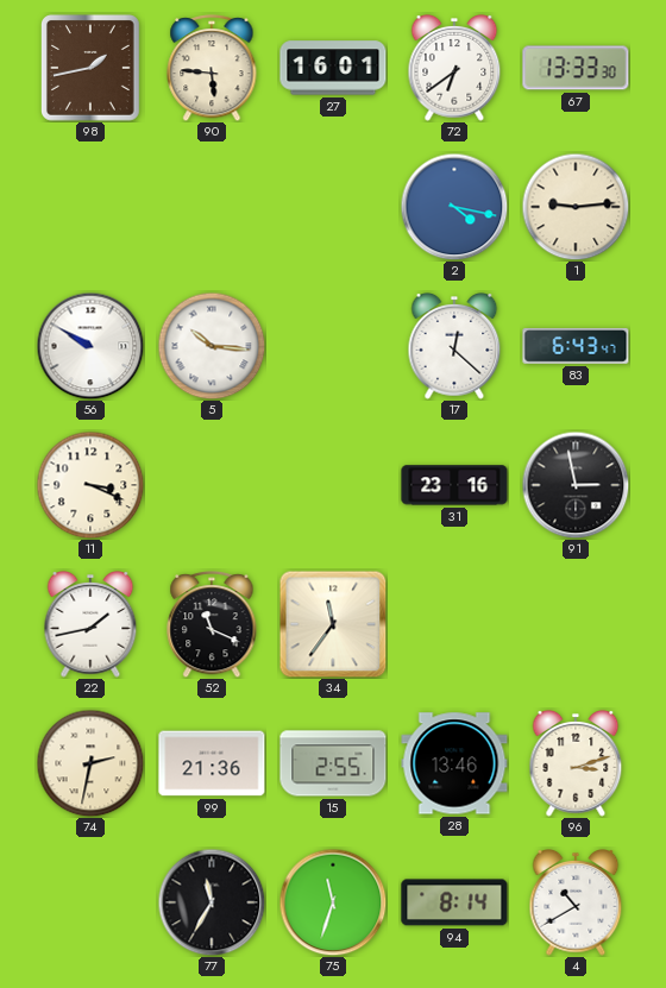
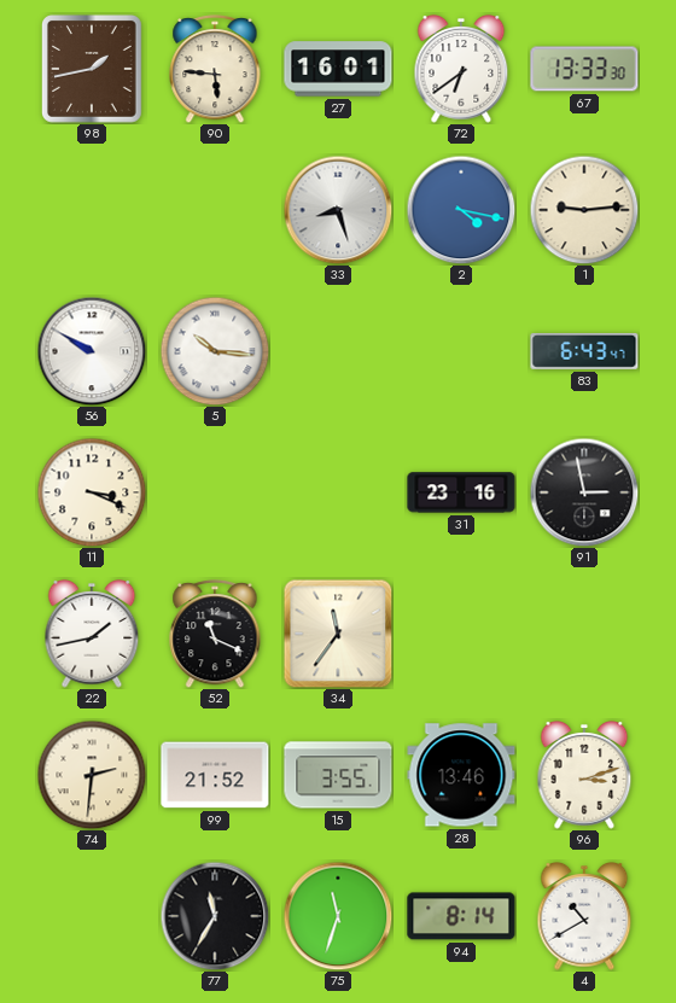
33: none -> 8:27
17: 12:22 -> none
74: 2:32 -> 2:31
99: 21:36 -> 21:52
15: 2:55 -> 3:55
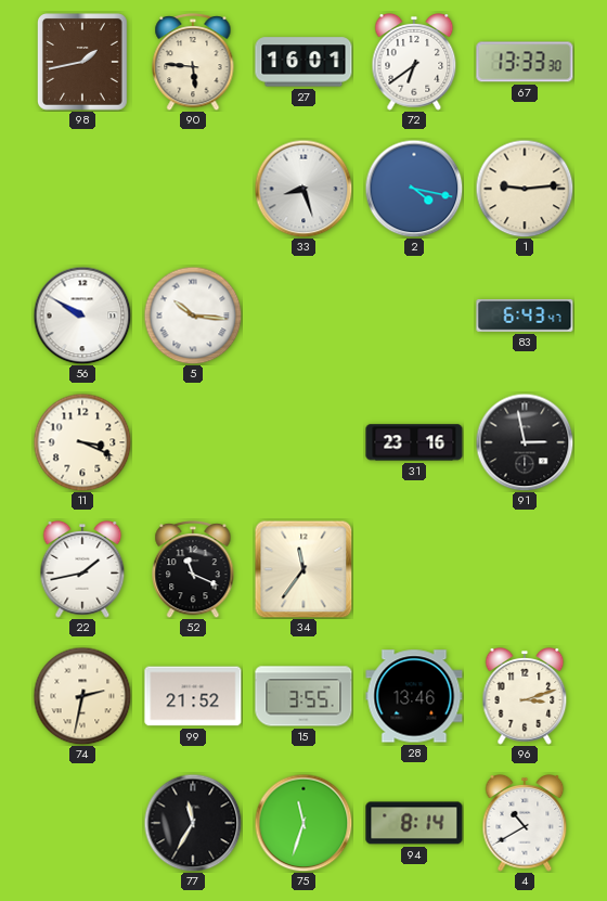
74: 2:31 -> 2:32
